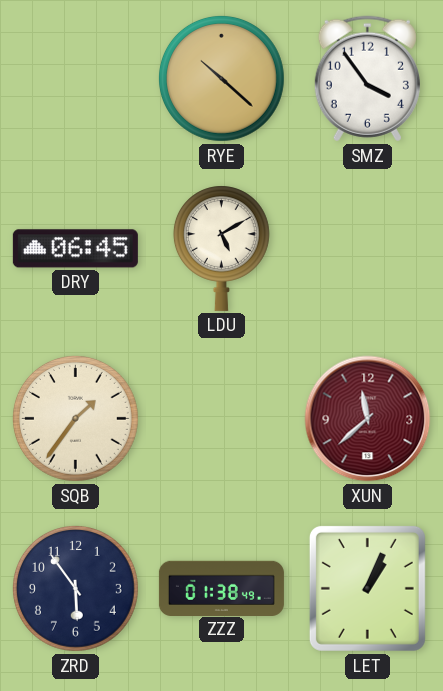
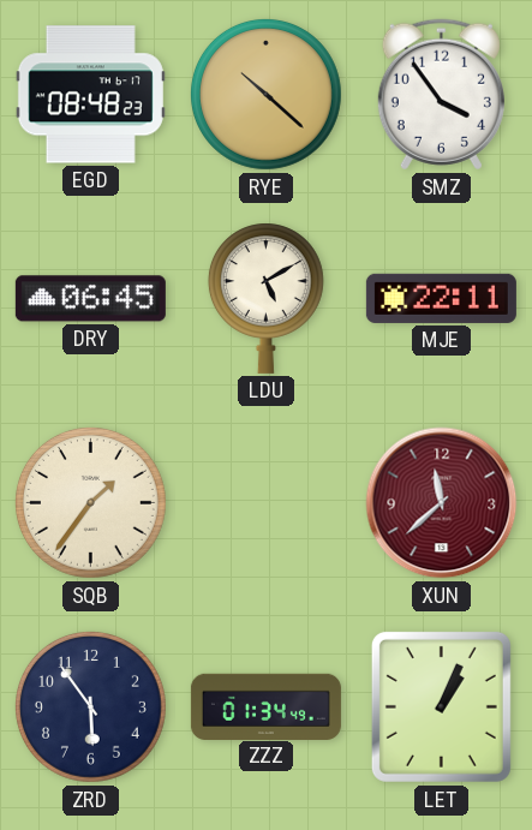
EGD: none -> 08:48
MJE: none -> 22:11
ZZZ: 01:38 -> 01:34
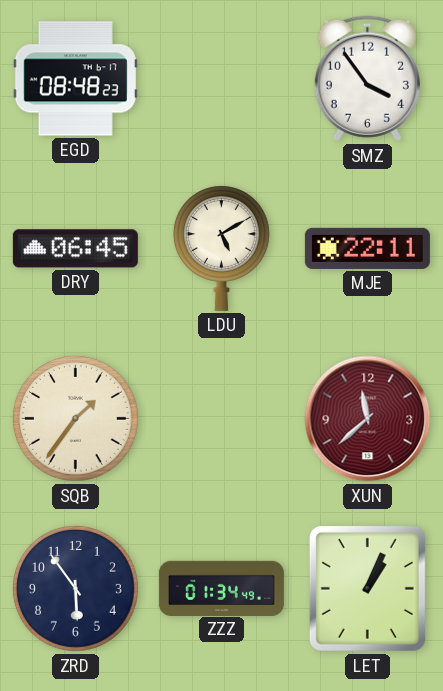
RYE: 10:22 -> none
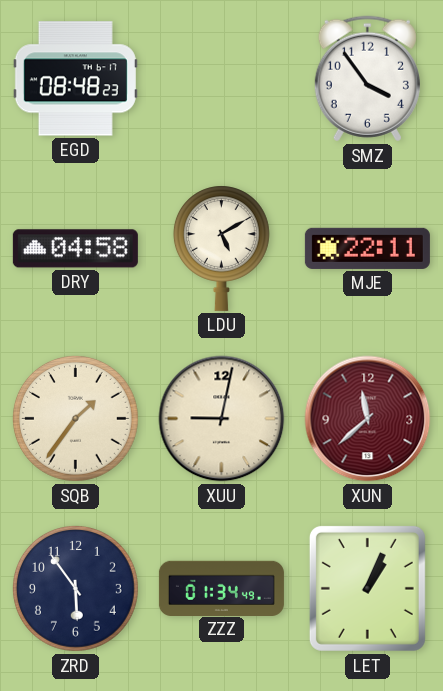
DRY: 06:45 -> 04:58
XUU: none -> 9:02
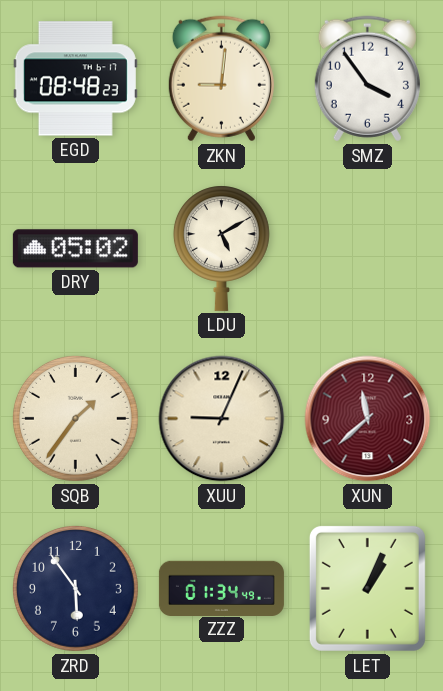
ZKN: none -> 9:01
DRY: 04:58 -> 05:02
MJE: 22:11 -> none
XUU: 9:02 -> 9:04
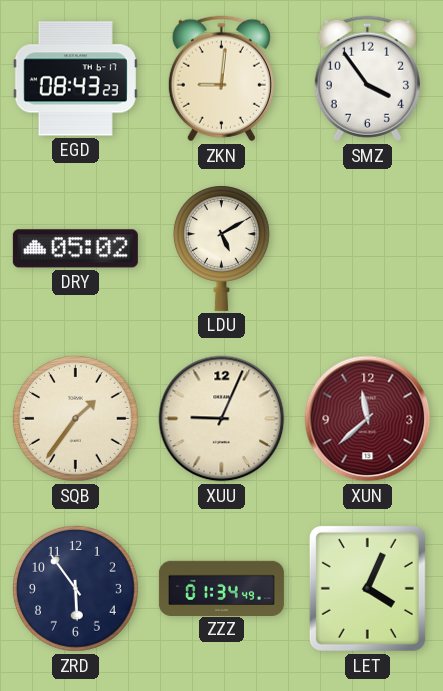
EGD: 08:48 -> 08:43
LET: 1:04 -> 4:04
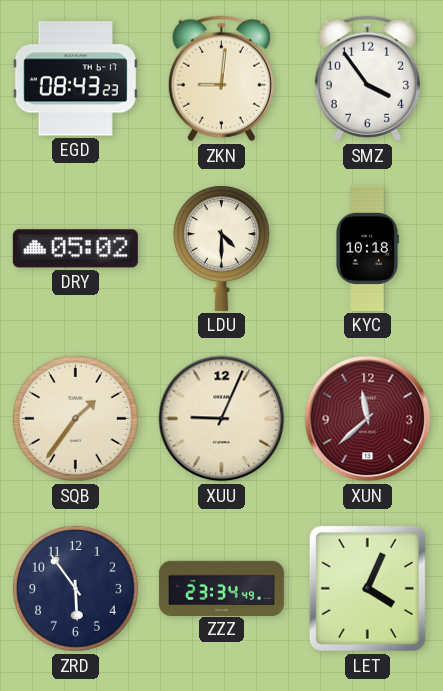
LDU: 5:10 -> 4:30
KYC: none -> 10:18
ZZZ: 01:34 -> 23:34
